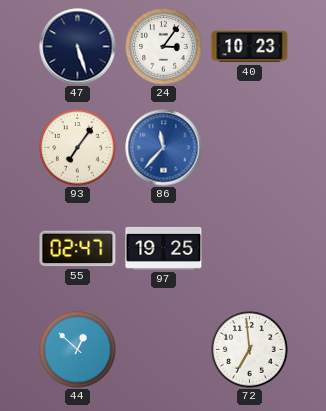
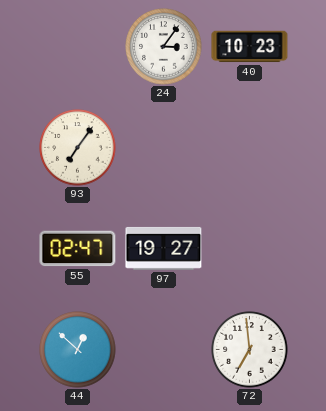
47: 5:27 -> none
86: 11:37 -> none
97: 19:25 -> 19:27
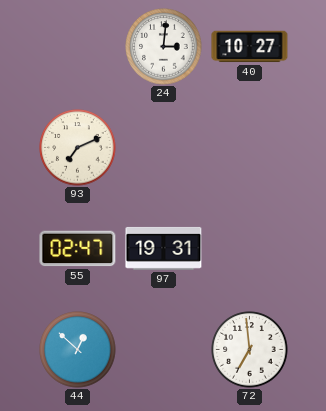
24: 3:06 -> 3:01
40: 10:23 -> 10:27
93: 7:06 -> 7:11
97: 19:27 -> 19:31
